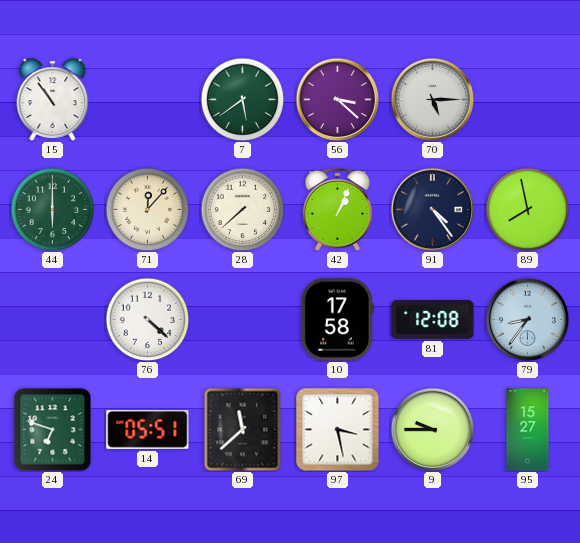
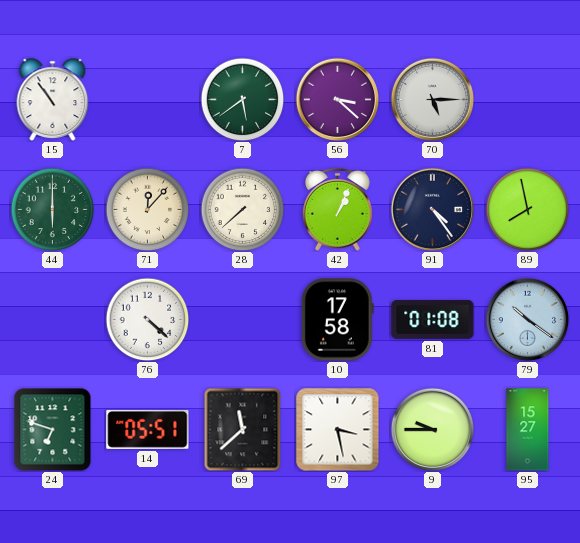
81: 12:08 -> 01:08
79: 8:36 -> 10:21
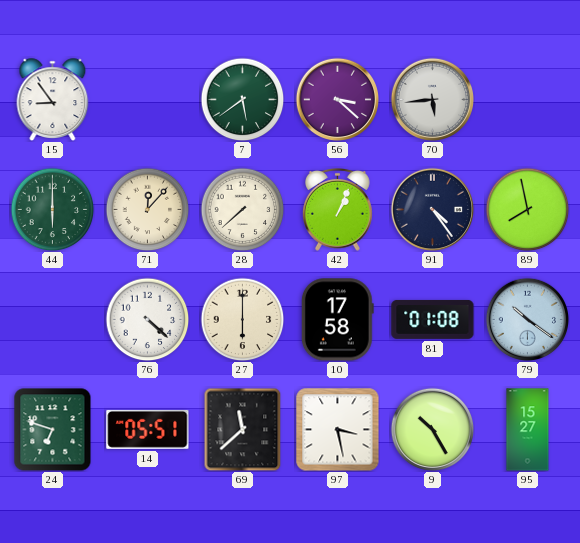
15: 10:54 -> 8:54
70: 5:15 -> 5:44
27: none -> 6:00
9: 9:45 -> 10:25
